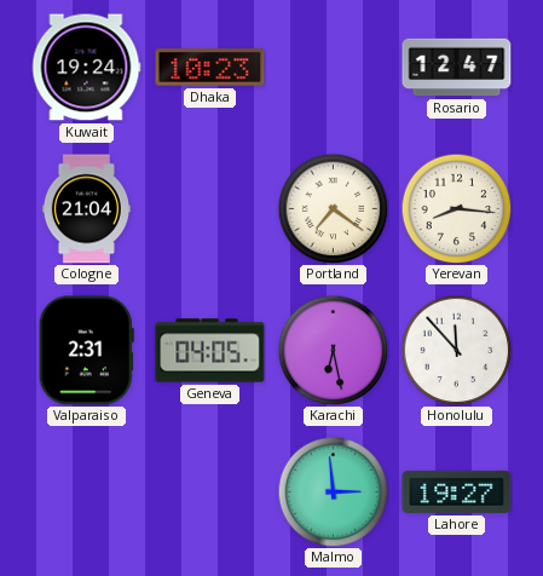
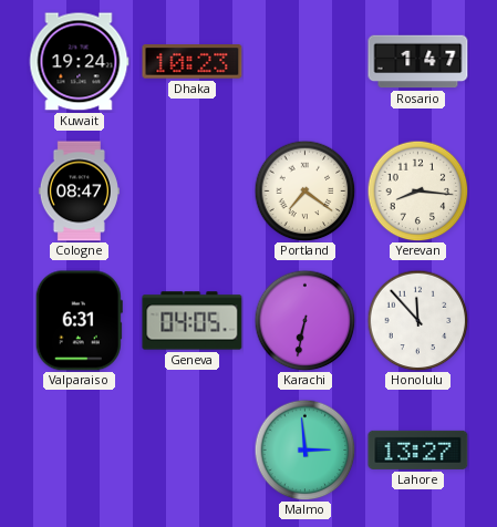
Rosario: 12:47 -> 1:47
Cologne: 21:04 -> 08:47
Valparaiso: 2:31 -> 6:31
Karachi: 6:28 -> 6:32
Lahore: 19:27 -> 13:27
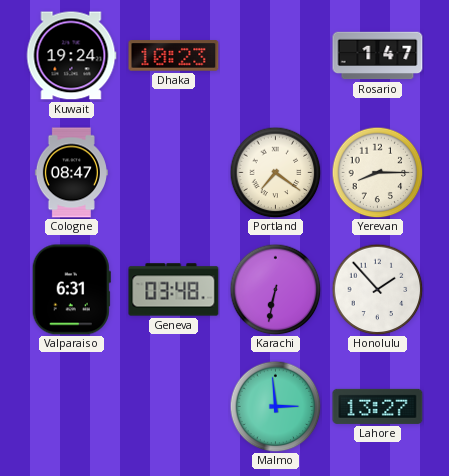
Yerevan: 8:16 -> 8:15
Geneva: 04:05 -> 03:48
Honolulu: 11:53 -> 1:53
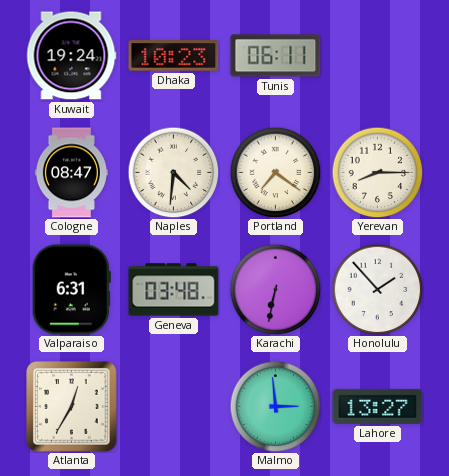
Tunis: none -> 06:11
Rosario: 1:47 -> none
Naples: none -> 4:31
Atlanta: none -> 12:35
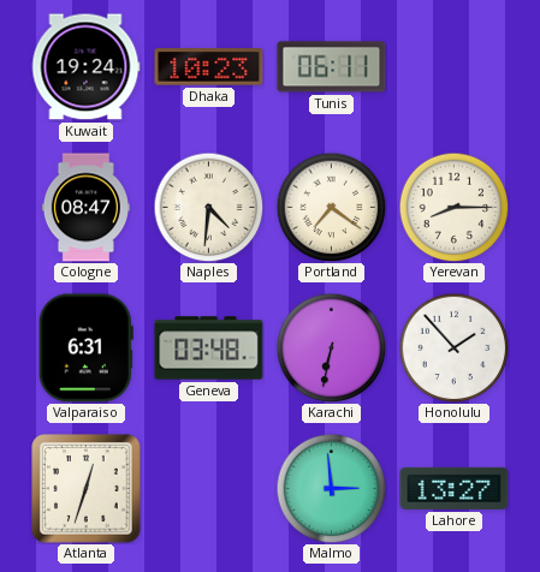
Atlanta: 12:35 -> 12:33
